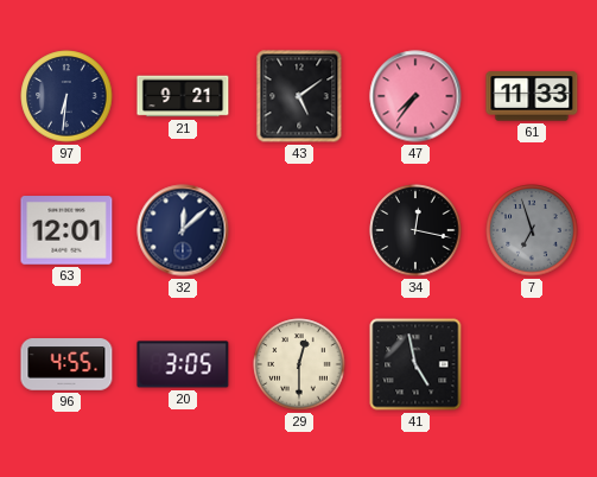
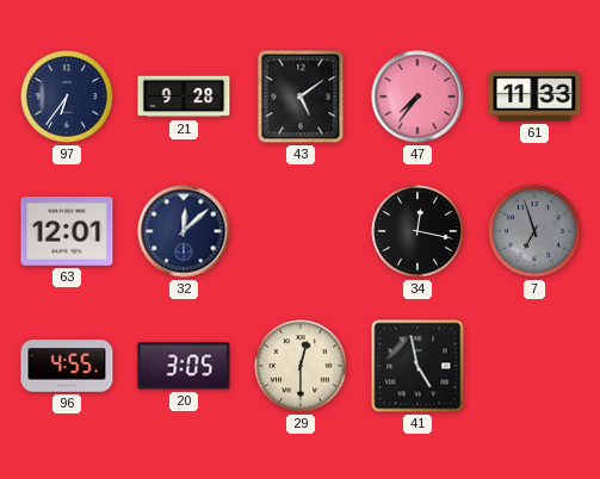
97: 6:31 -> 6:36
21: 9:21 -> 9:28
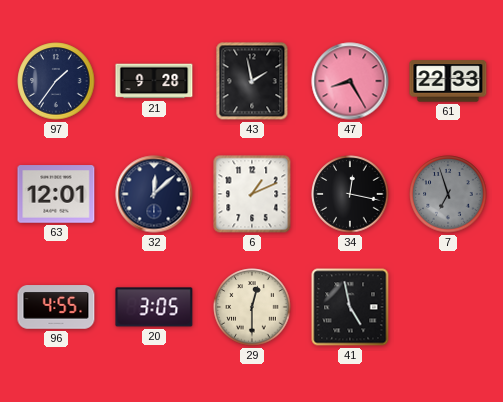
97: 6:36 -> 1:36
43: 5:09 -> 1:58
47: 7:36 -> 8:25
61: 11:33 -> 22:33
6: none -> 1:11
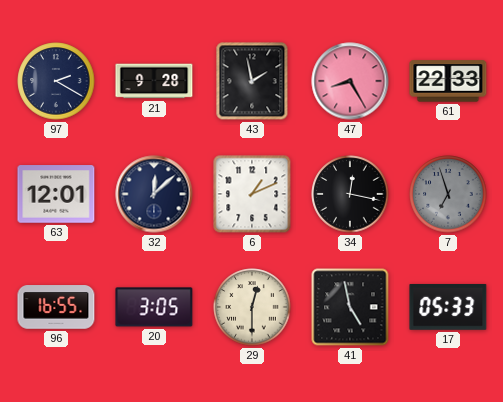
97: 1:36 -> 2:20
96: 4:55 -> 16:55
17: none -> 05:33
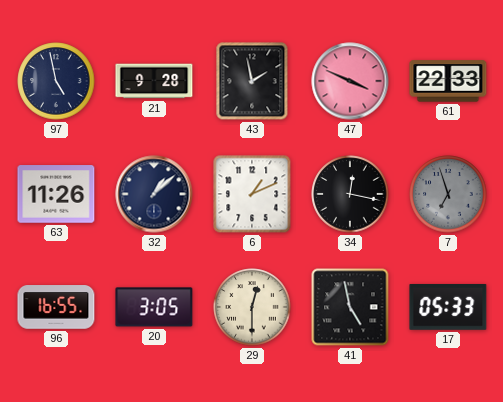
97: 2:20 -> 4:58
47: 8:25 -> 3:49
63: 12:01 -> 11:26
32: 12:08 -> 1:08
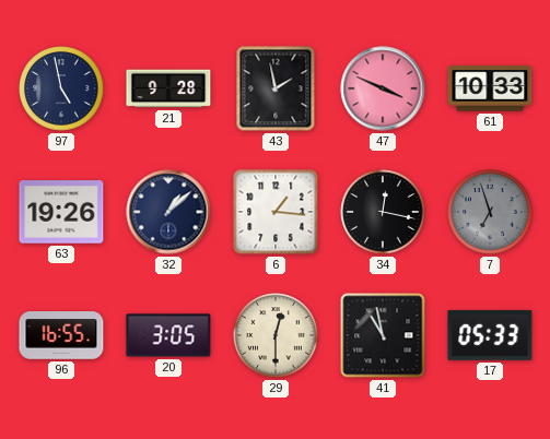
61: 22:33 -> 10:33
63: 11:26 -> 19:26
6: 1:11 -> 1:16
41: 4:58 -> 10:58
